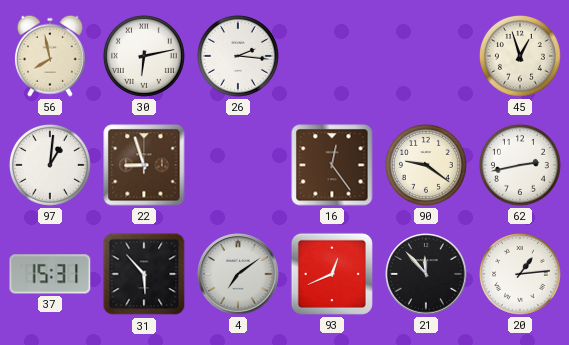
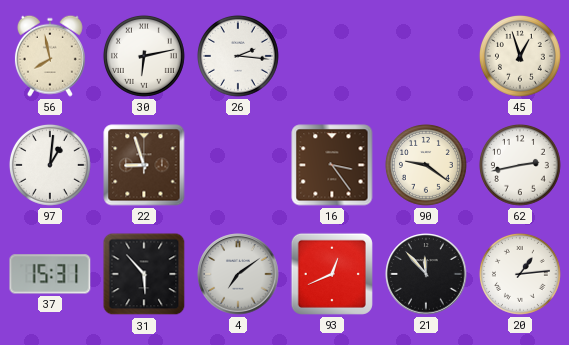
16: 12:24 -> 3:24
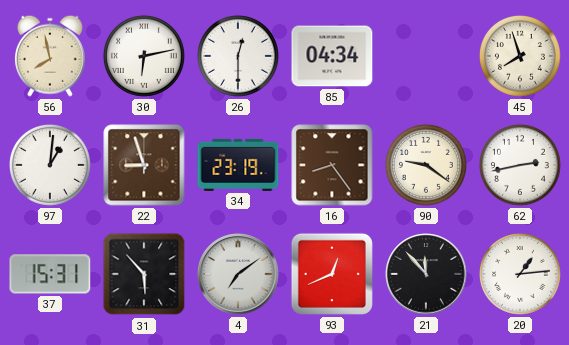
26: 2:16 -> 12:30
85: none -> 04:34
45: 12:57 -> 7:57
34: none -> 23:19
16: 3:24 -> 8:24
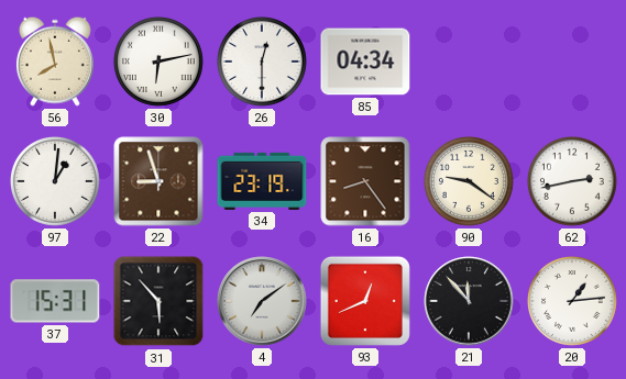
45: 7:57 -> none
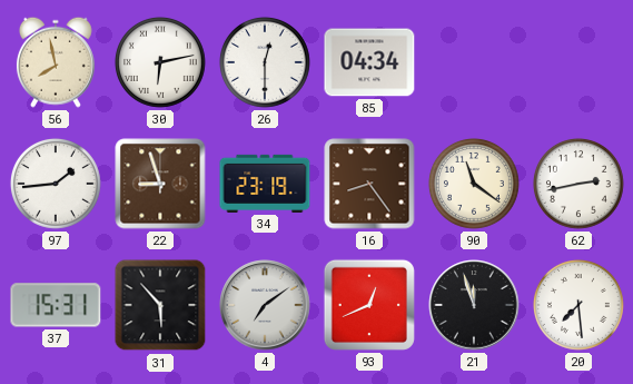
97: 1:01 -> 1:44
90: 9:21 -> 11:21
21: 11:53 -> 11:57
20: 1:14 -> 7:29
